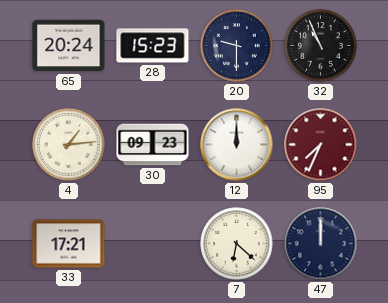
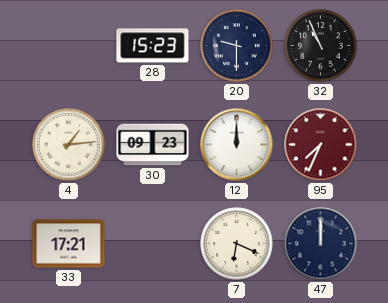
65: 20:24 -> none
7: 6:22 -> 6:19
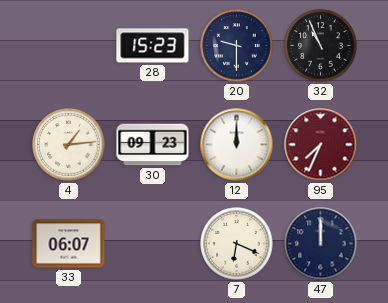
33: 17:21 -> 06:07
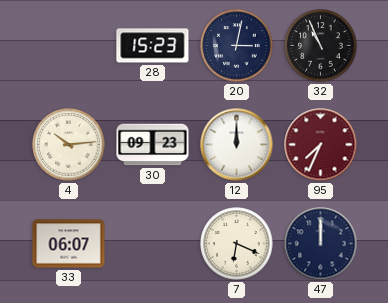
20: 9:30 -> 3:02
4: 1:14 -> 10:14
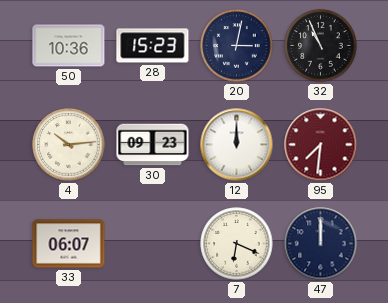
50: none -> 10:36
95: 7:34 -> 7:31
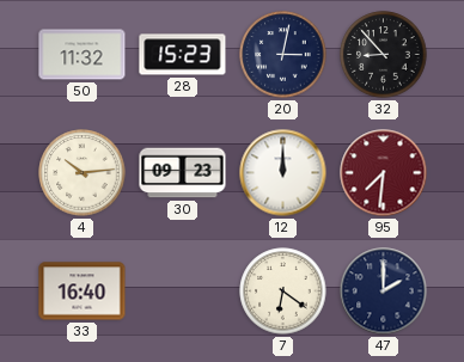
50: 10:36 -> 11:32
32: 10:56 -> 8:53
33: 06:07 -> 16:40
7: 6:19 -> 6:21
47: 12:00 -> 2:00
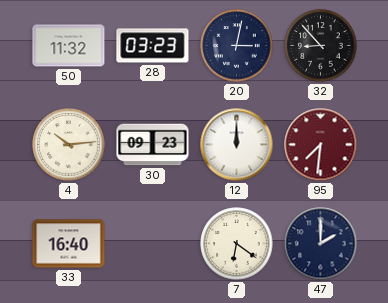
28: 15:23 -> 03:23
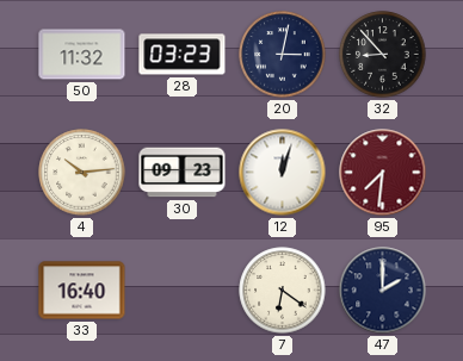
12: 12:00 -> 12:03
